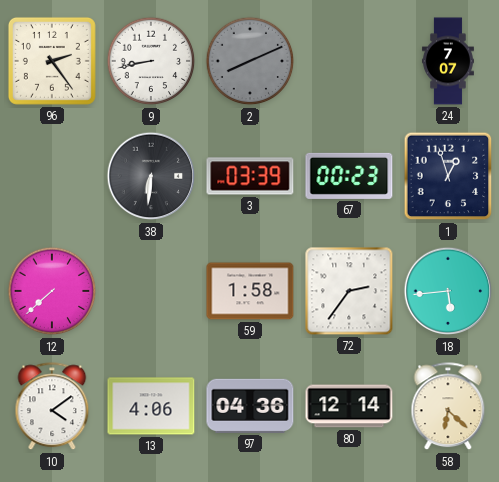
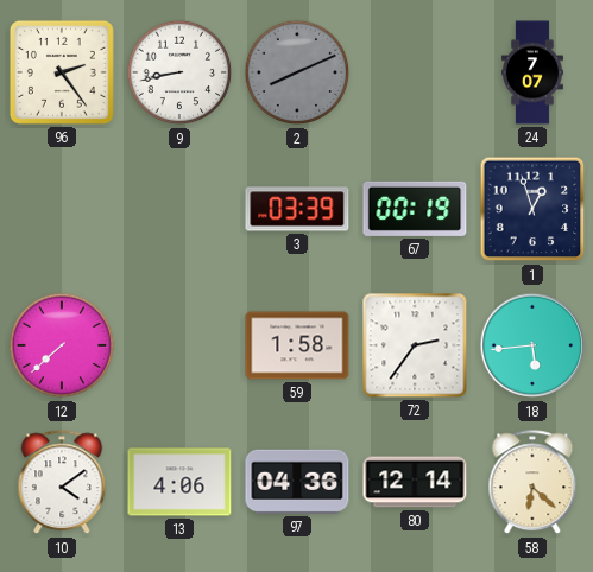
38: 6:31 -> none
67: 00:23 -> 00:19
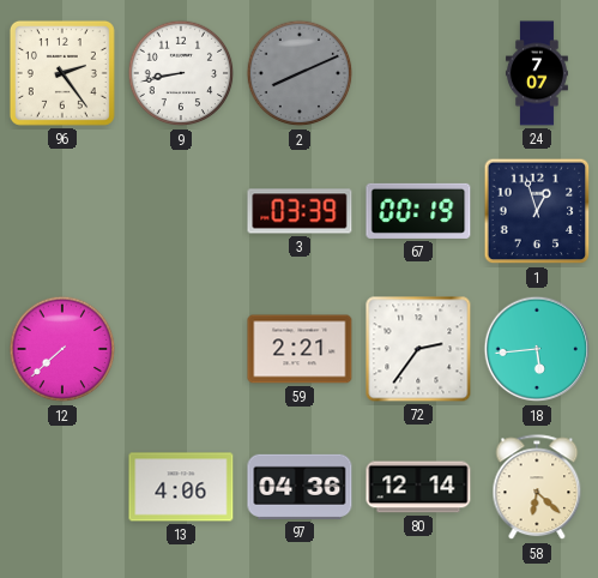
59: 1:58 -> 2:21
10: 4:09 -> none
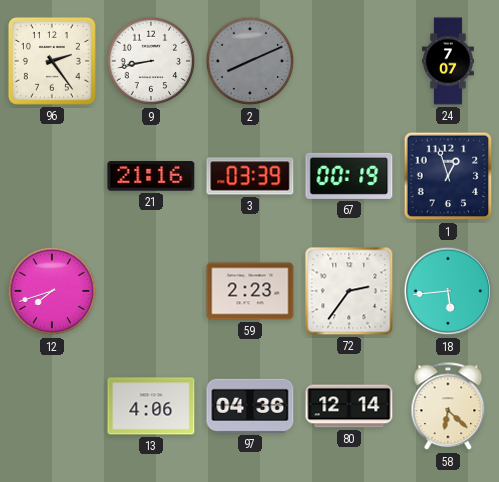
21: none -> 21:16
12: 7:38 -> 7:42
59: 2:21 -> 2:23
